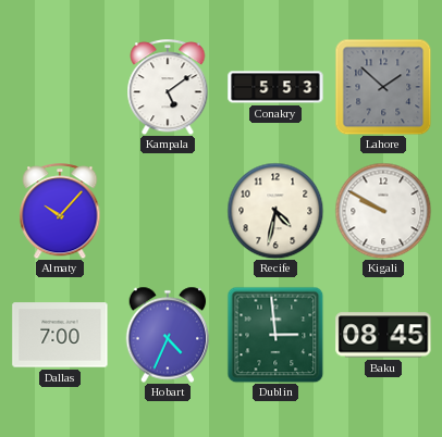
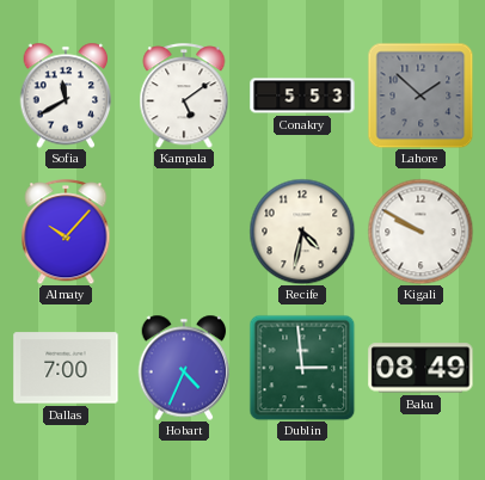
Sofia: none -> 11:40
Baku: 08:45 -> 08:49
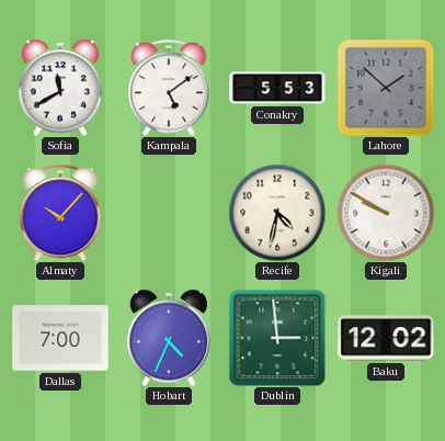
Baku: 08:49 -> 12:02
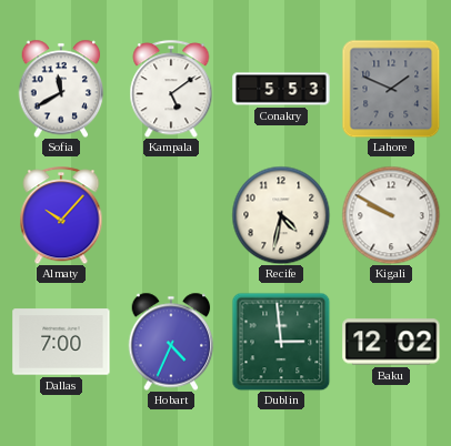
Lahore: 1:52 -> 1:49
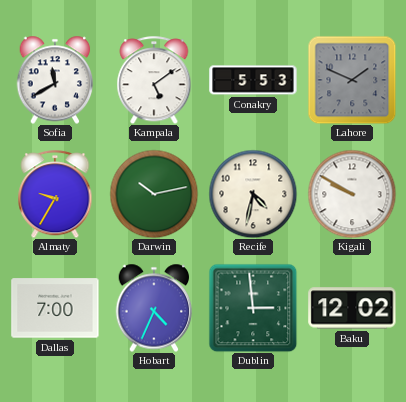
Almaty: 10:07 -> 9:35
Darwin: none -> 10:13
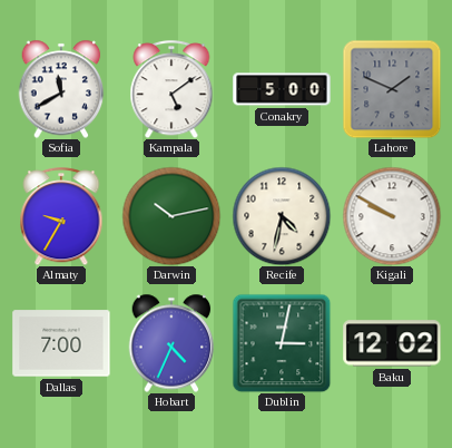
Conakry: 5:53 -> 5:00
Dublin: 2:59 -> 3:02
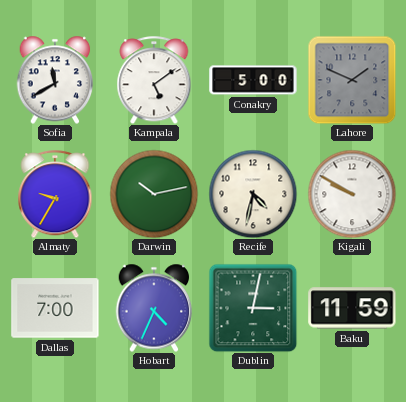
Baku: 12:02 -> 11:59
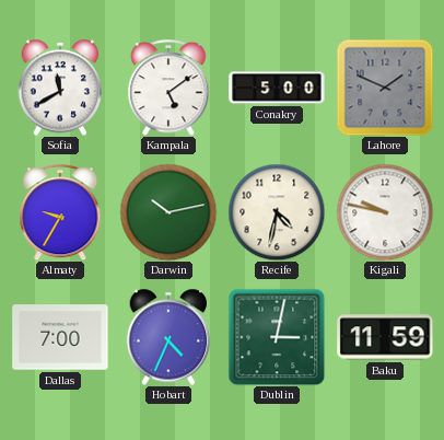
Kigali: 9:50 -> 9:47
